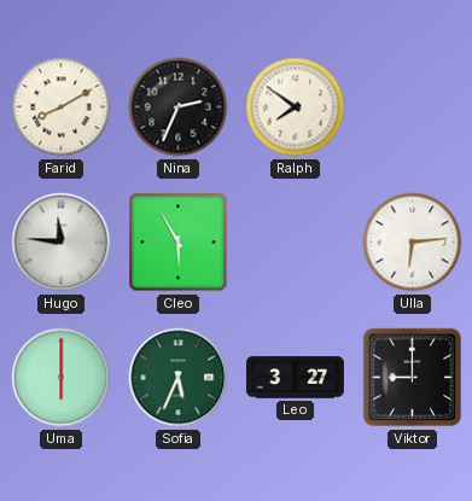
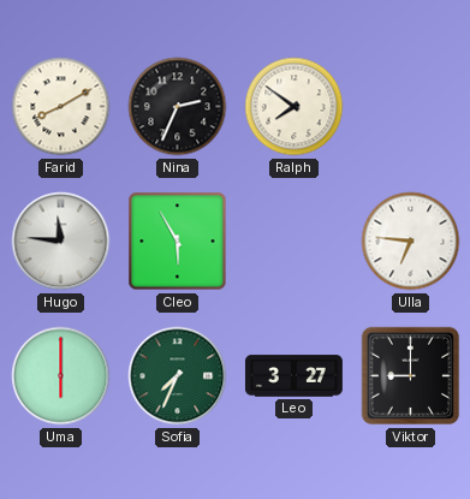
Ulla: 6:14 -> 6:46
Sofia: 5:34 -> 7:34
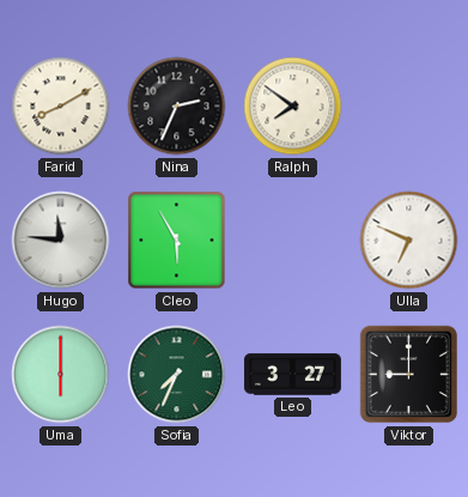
Ulla: 6:46 -> 6:49
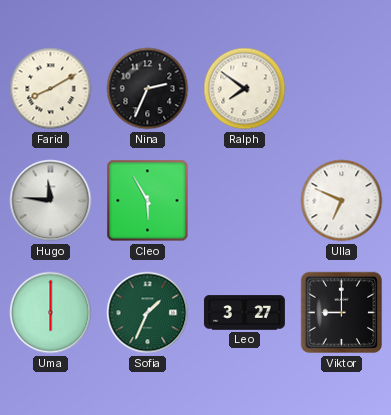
Sofia: 7:34 -> 1:34
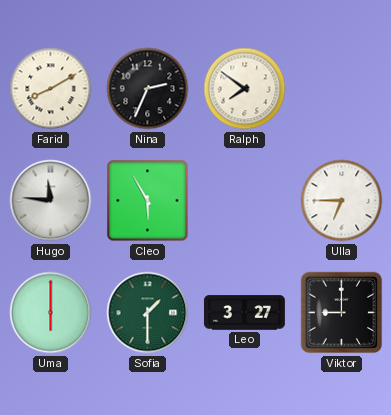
Ulla: 6:49 -> 6:45
Sofia: 1:34 -> 1:30
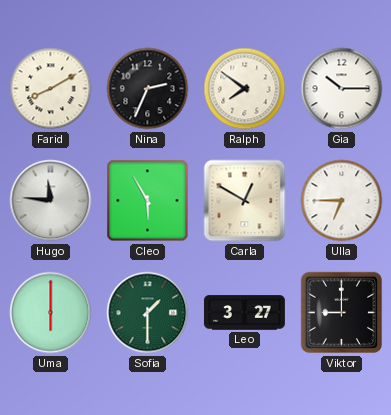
Gia: none -> 10:15
Carla: none -> 12:50
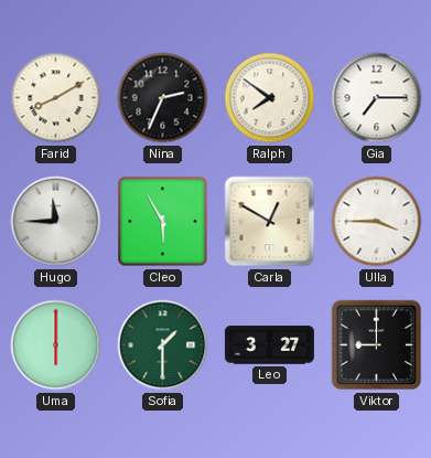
Gia: 10:15 -> 7:15
Hugo: 11:46 -> 11:45
Ulla: 6:45 -> 3:45
